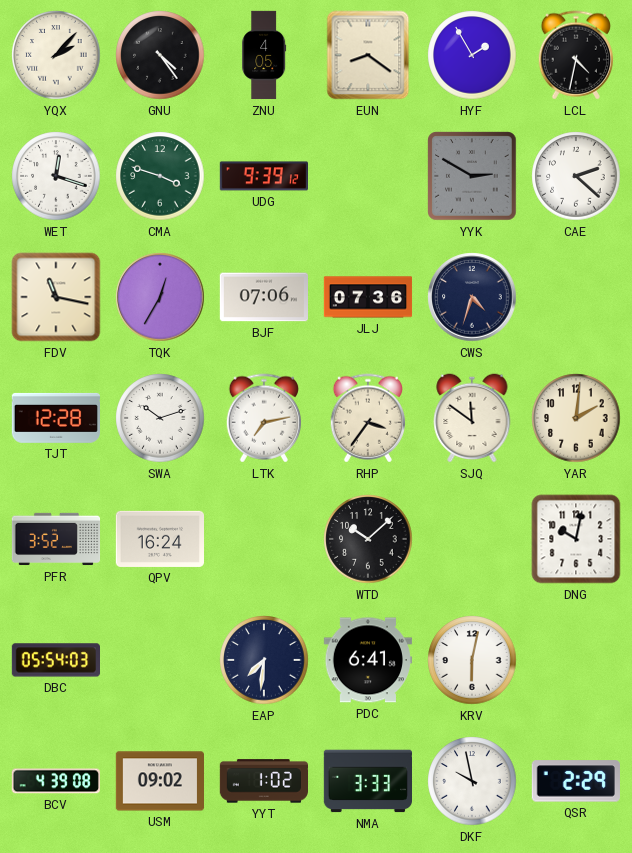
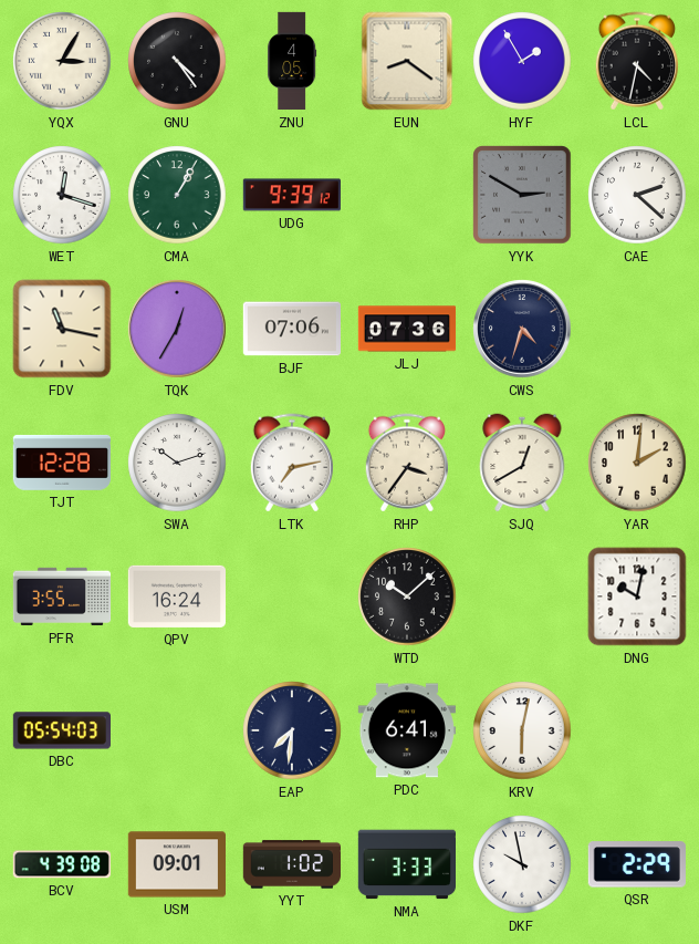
YQX: 2:07 -> 3:05
CMA: 3:48 -> 1:05
SJQ: 11:51 -> 12:40
PFR: 3:52 -> 3:55
USM: 09:02 -> 09:01
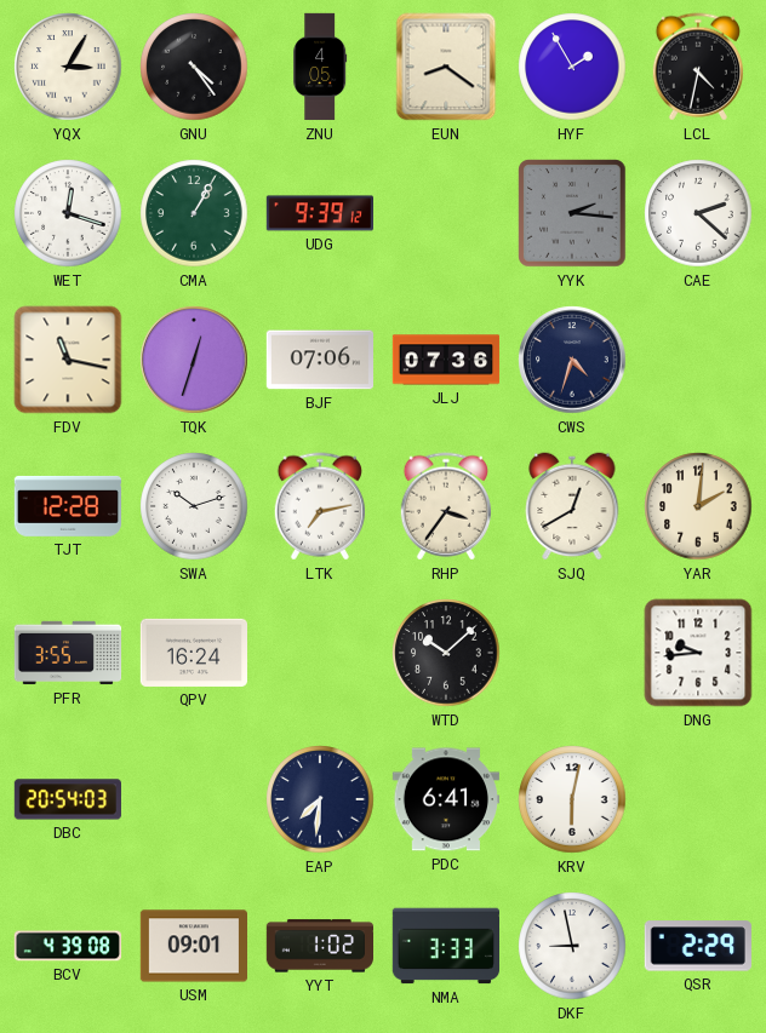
YYK: 2:50 -> 2:16
TQK: 12:35 -> 12:33
DNG: 10:02 -> 9:44
DBC: 05:54 -> 20:54
DKF: 9:58 -> 8:58
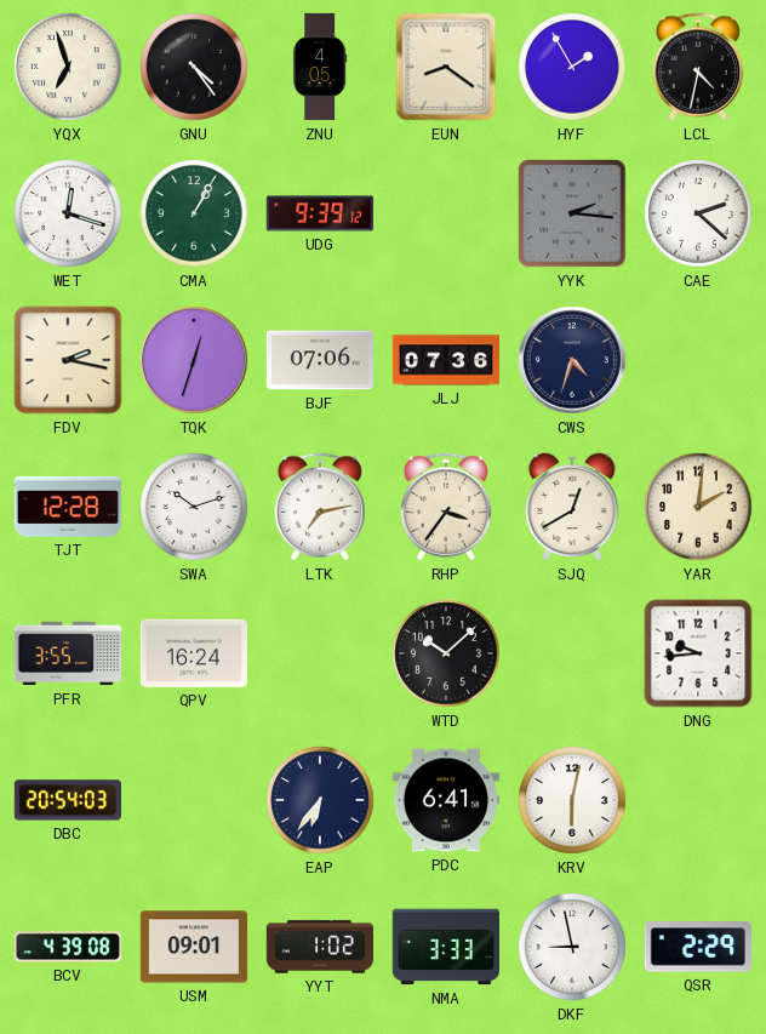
YQX: 3:05 -> 6:57
FDV: 11:17 -> 2:17
EAP: 7:31 -> 6:36
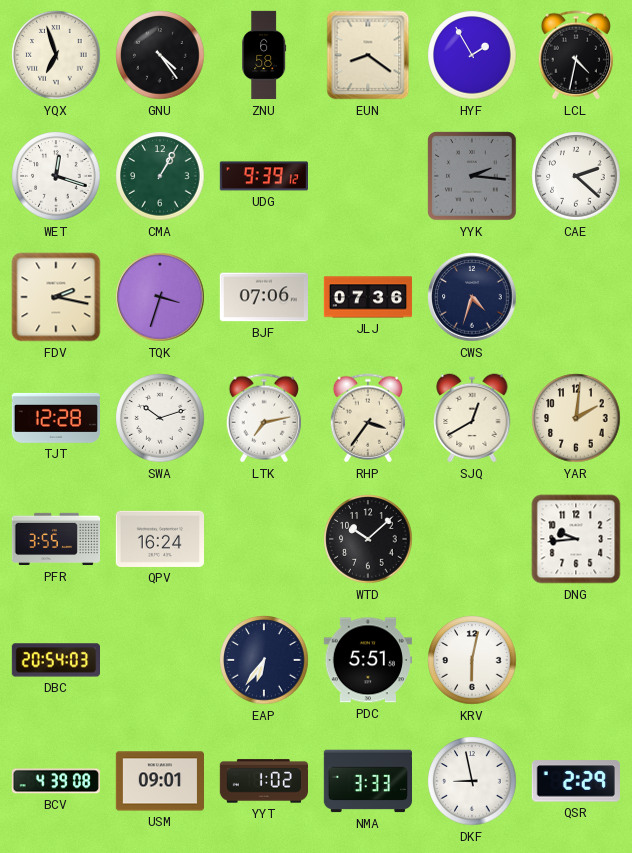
ZNU: 4:05 -> 6:58
TQK: 12:33 -> 3:33
PDC: 6:41 -> 5:51
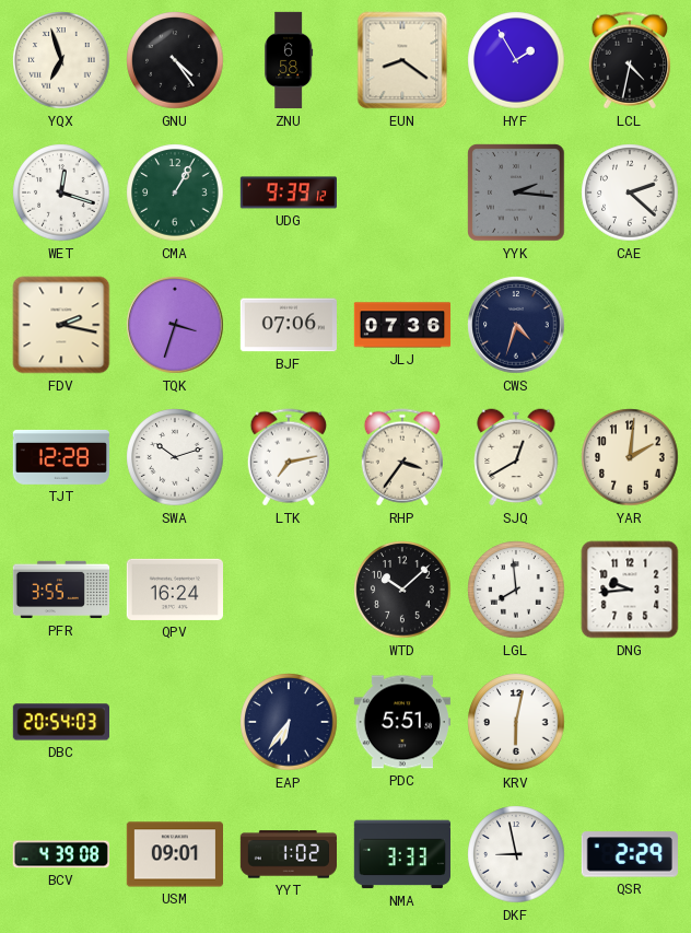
LGL: none -> 7:59
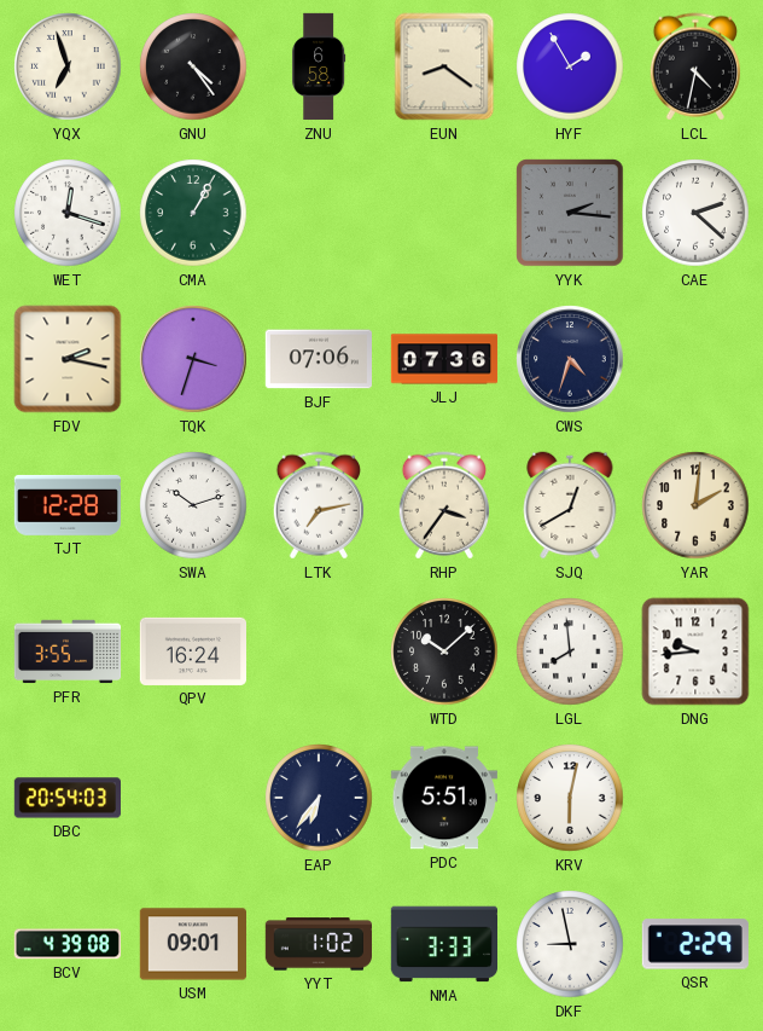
UDG: 9:39 -> none
